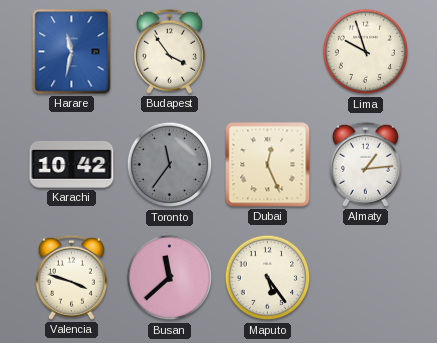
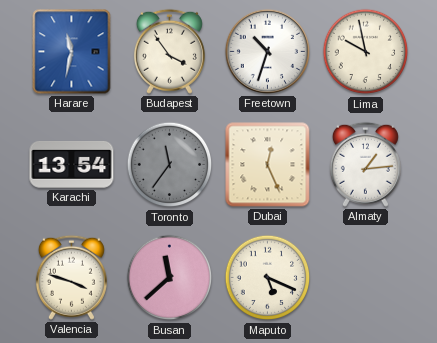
Freetown: none -> 10:33
Lima: 9:57 -> 9:58
Karachi: 10:42 -> 13:54
Maputo: 5:24 -> 5:19
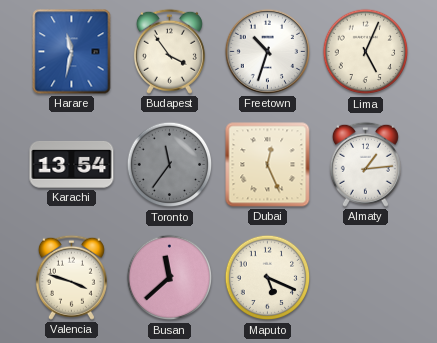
Lima: 9:58 -> 5:04
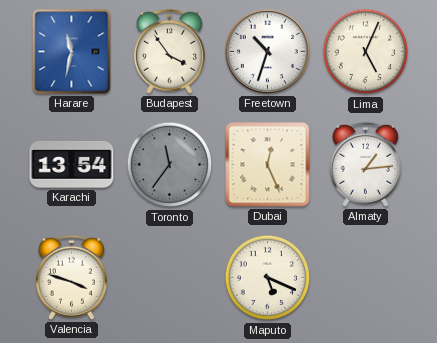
Busan: 11:38 -> none
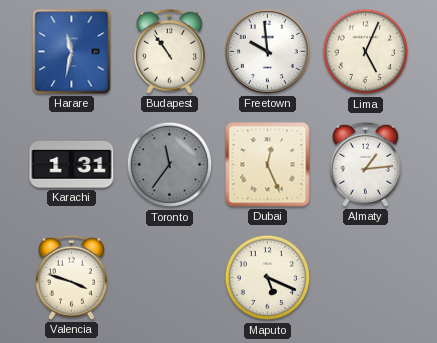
Budapest: 3:54 -> 10:54
Freetown: 10:33 -> 9:59
Karachi: 13:54 -> 1:31
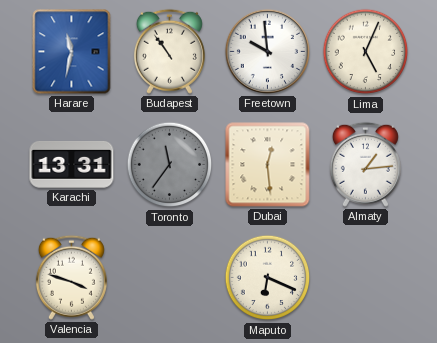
Karachi: 1:31 -> 13:31
Dubai: 12:26 -> 12:29
Maputo: 5:19 -> 6:19
